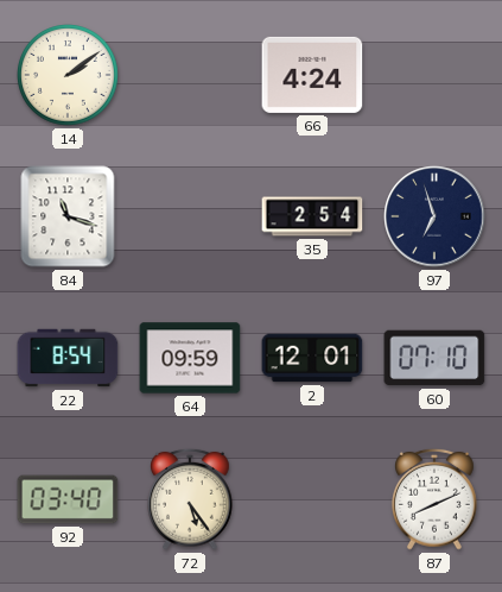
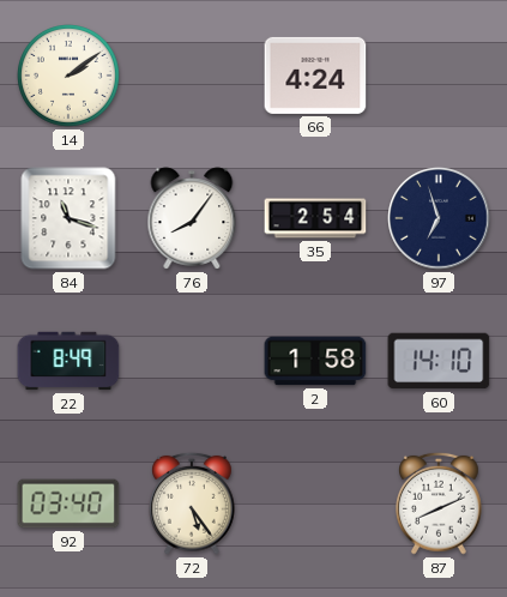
76: none -> 8:06
22: 8:54 -> 8:49
64: 09:59 -> none
2: 12:01 -> 1:58
60: 07:10 -> 14:10
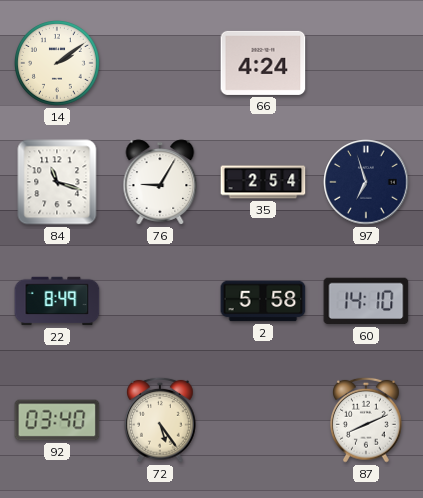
76: 8:06 -> 9:05
2: 1:58 -> 5:58
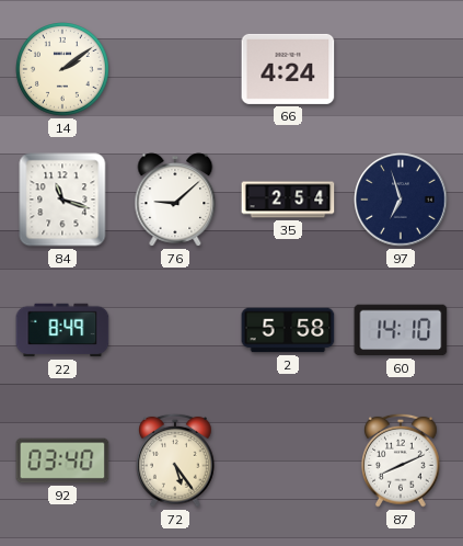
76: 9:05 -> 9:08
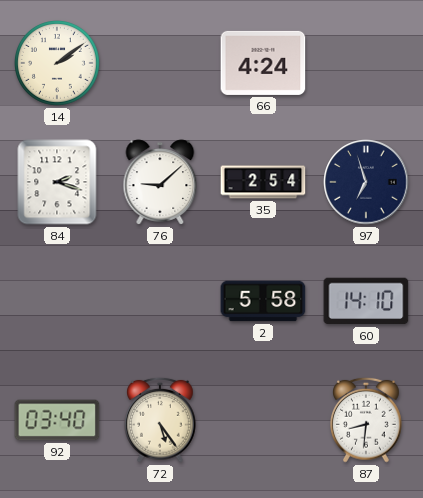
84: 11:18 -> 2:18
22: 8:49 -> none
87: 8:11 -> 8:31
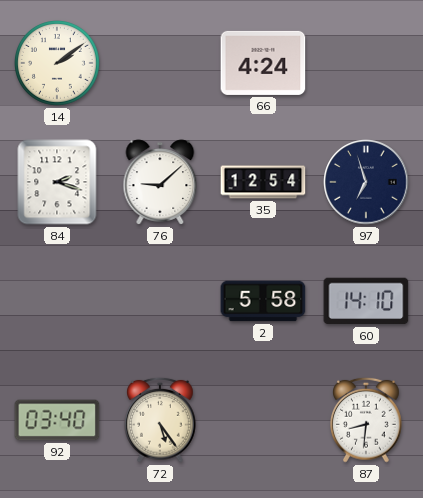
35: 2:54 -> 12:54
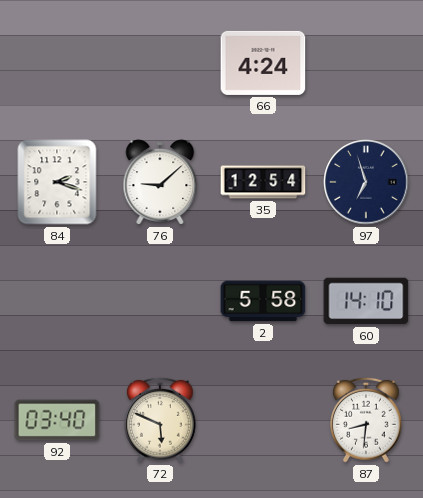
14: 2:09 -> none
72: 5:24 -> 5:49
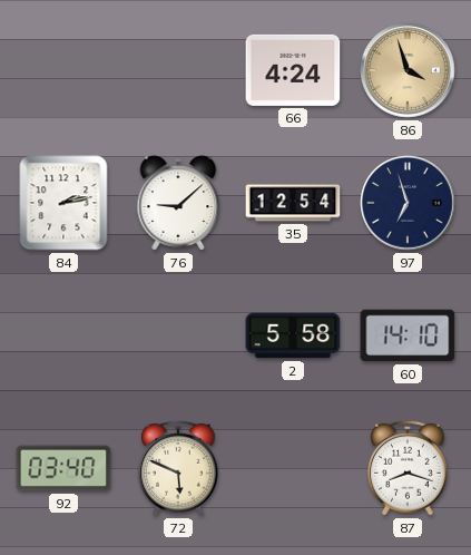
86: none -> 3:57
84: 2:18 -> 2:13
87: 8:31 -> 8:18
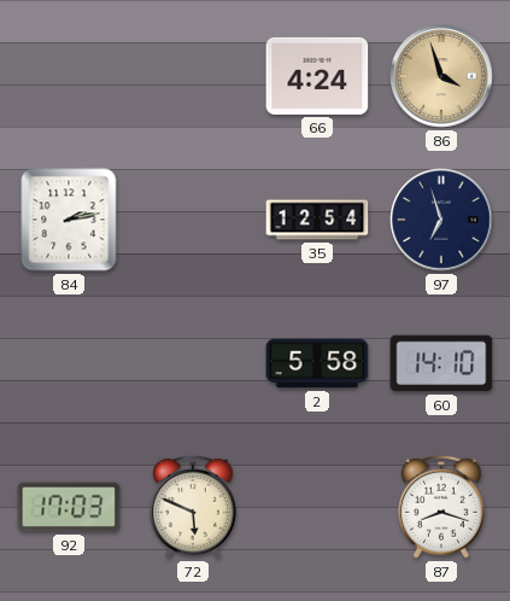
76: 9:08 -> none
92: 03:40 -> 17:03
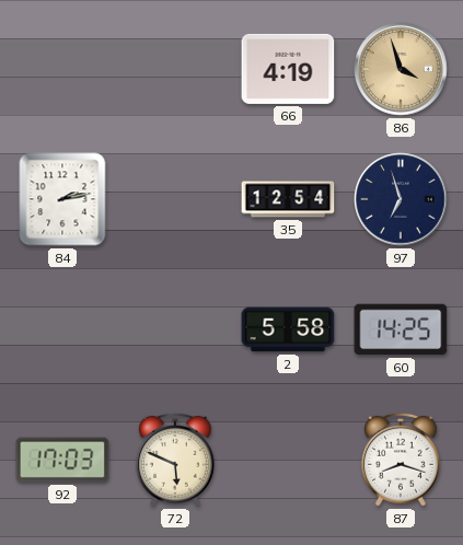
66: 4:24 -> 4:19
60: 14:10 -> 14:25
